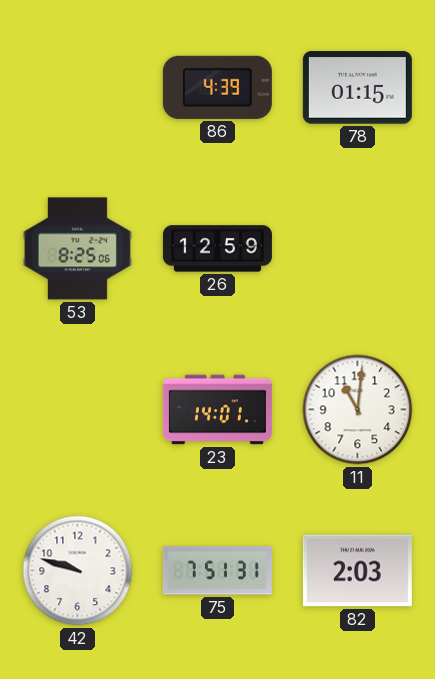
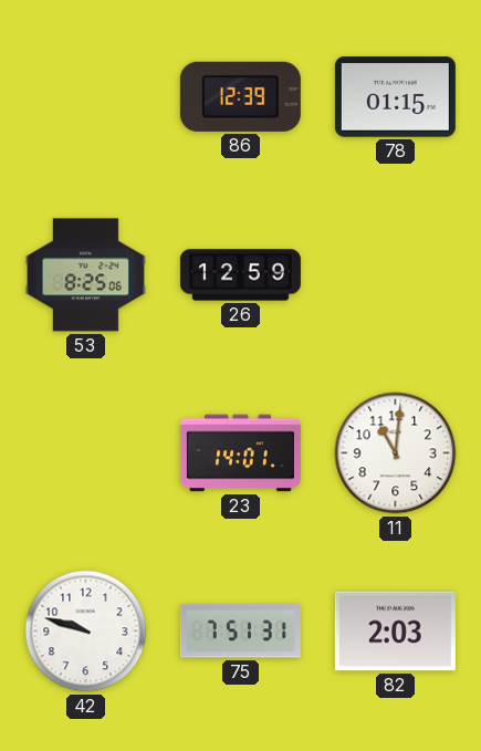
86: 4:39 -> 12:39
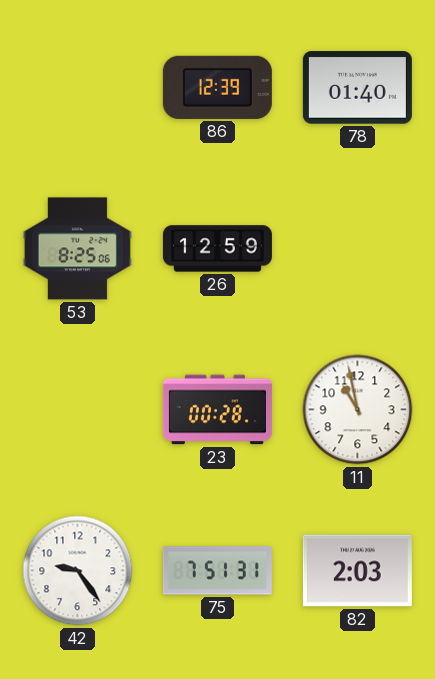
78: 01:15 -> 01:40
23: 14:01 -> 00:28
11: 11:01 -> 10:58
42: 9:48 -> 9:24
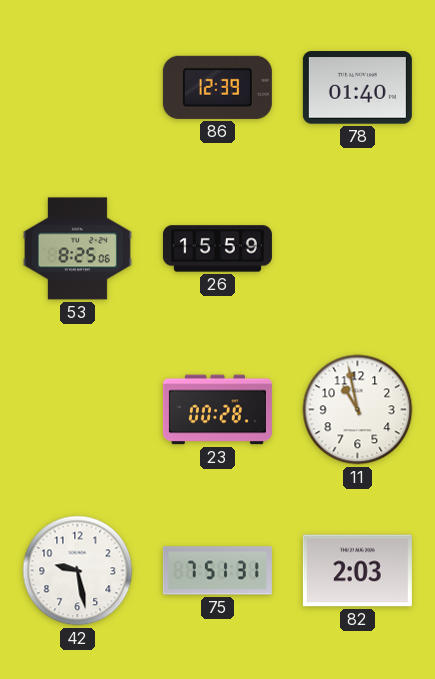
26: 12:59 -> 15:59
42: 9:24 -> 9:28
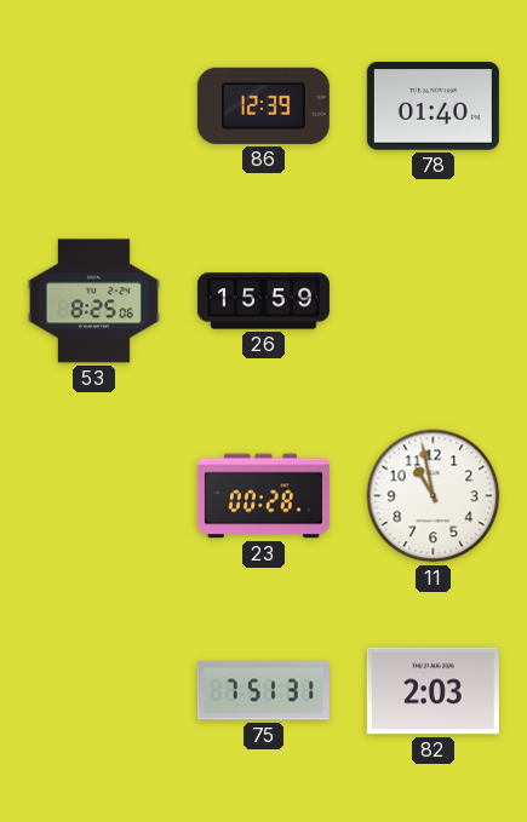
42: 9:28 -> none
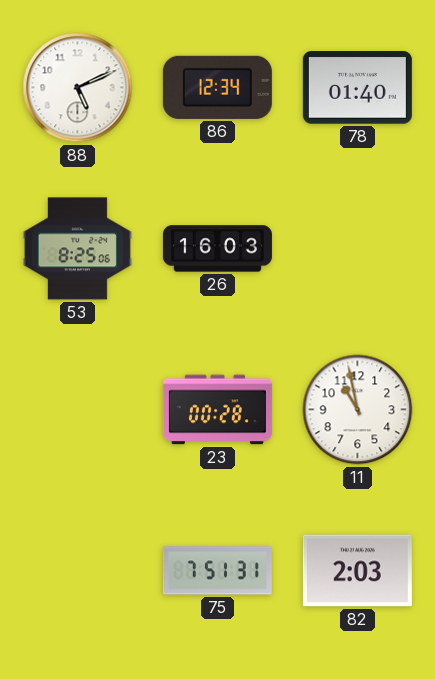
88: none -> 5:11
86: 12:39 -> 12:34
26: 15:59 -> 16:03
